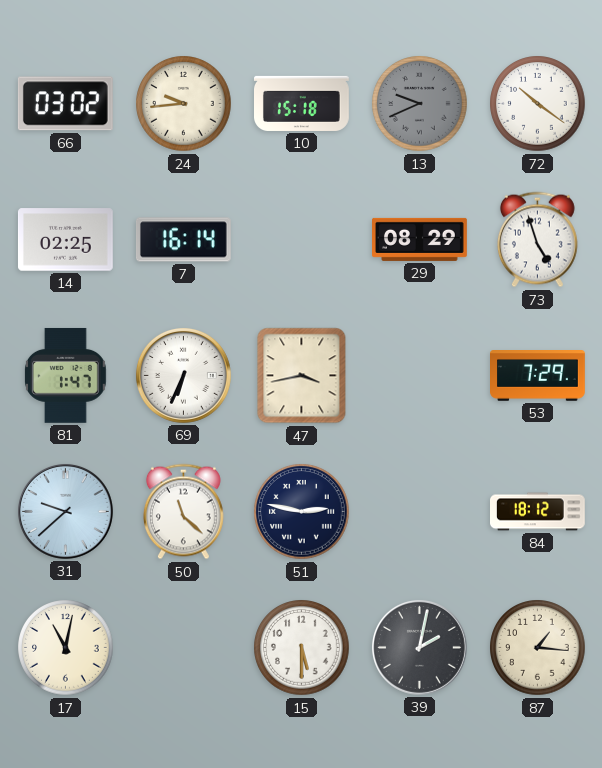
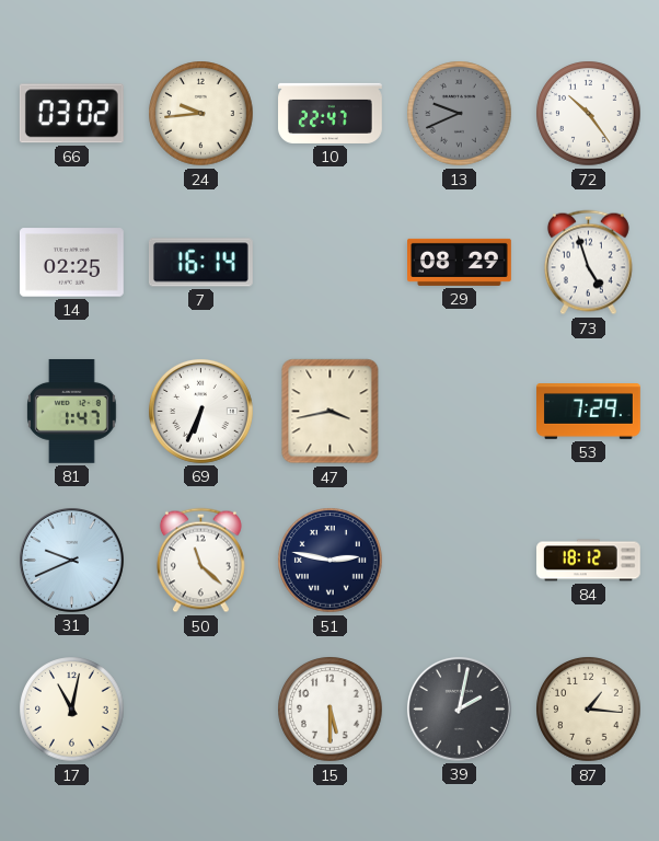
10: 15:18 -> 22:47
72: 10:21 -> 10:24
31: 9:38 -> 9:41
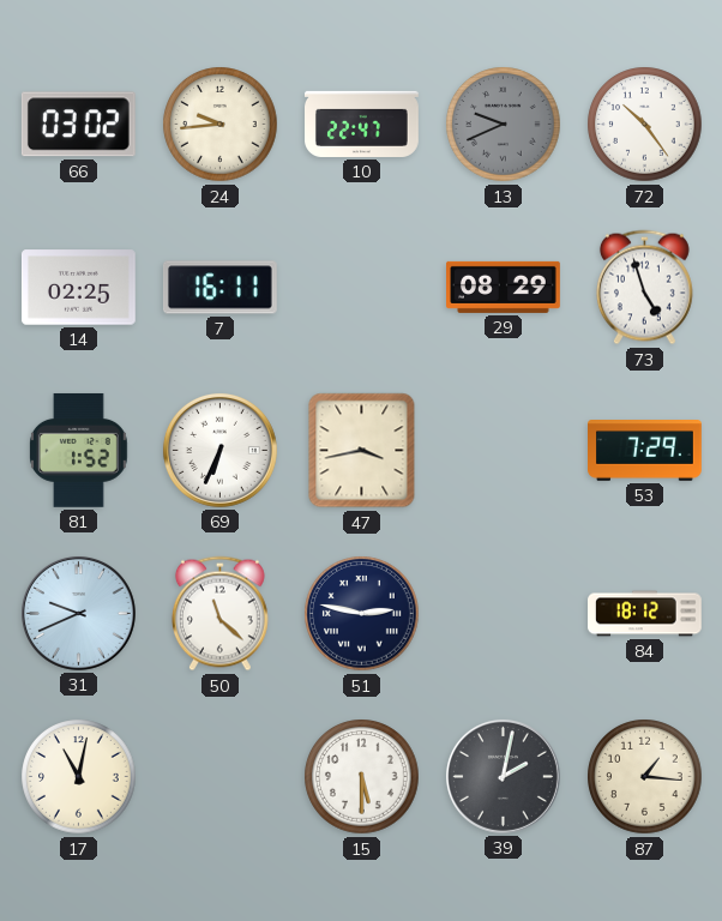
7: 16:14 -> 16:11
81: 1:47 -> 1:52
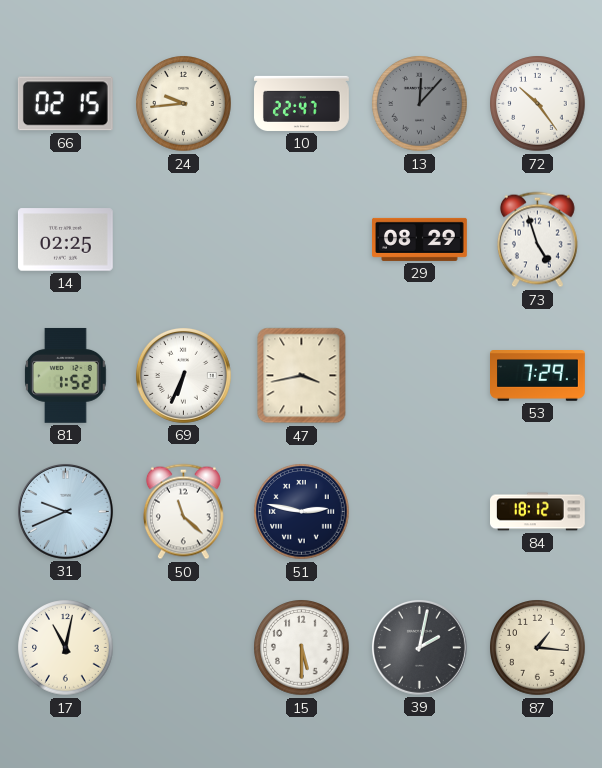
66: 03:02 -> 02:15
13: 9:41 -> 12:07
7: 16:11 -> none
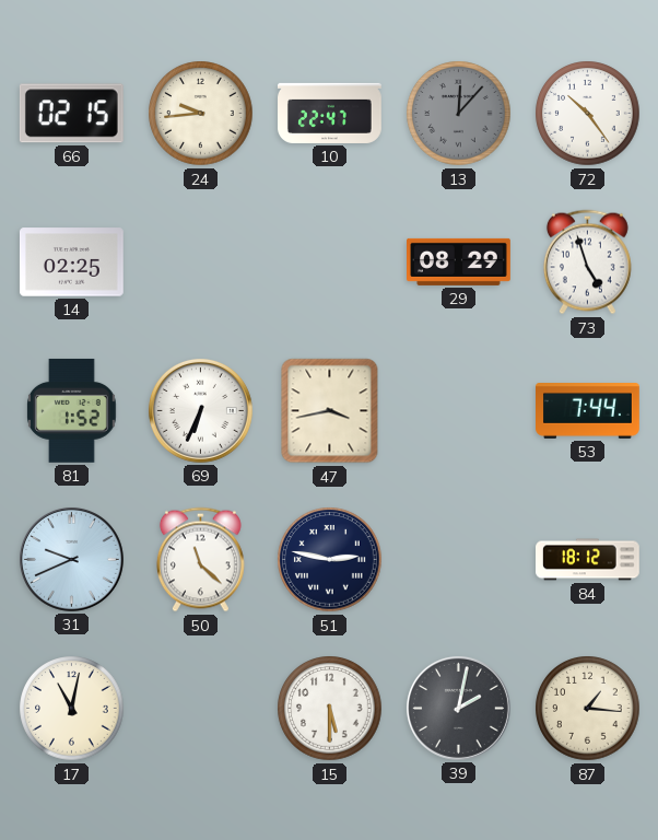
53: 7:29 -> 7:44
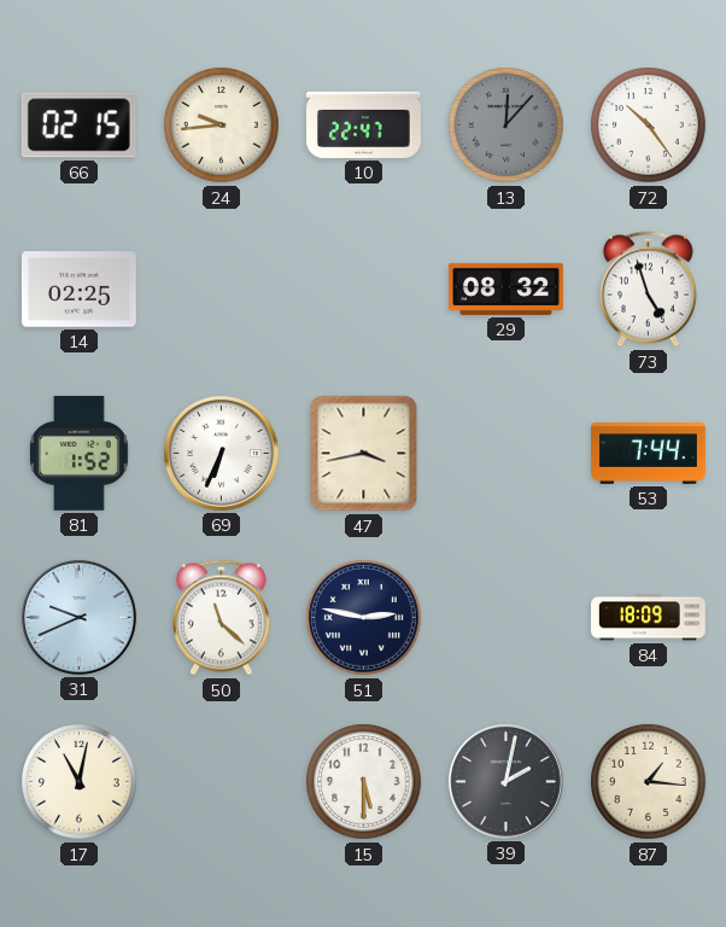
29: 08:29 -> 08:32
84: 18:12 -> 18:09
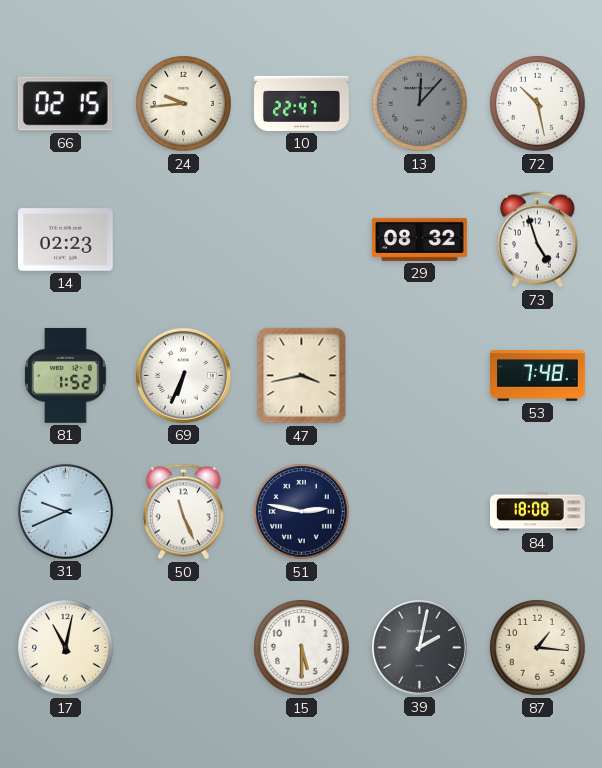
72: 10:24 -> 10:28
14: 02:25 -> 02:23
53: 7:44 -> 7:48
50: 11:22 -> 11:26
84: 18:09 -> 18:08
